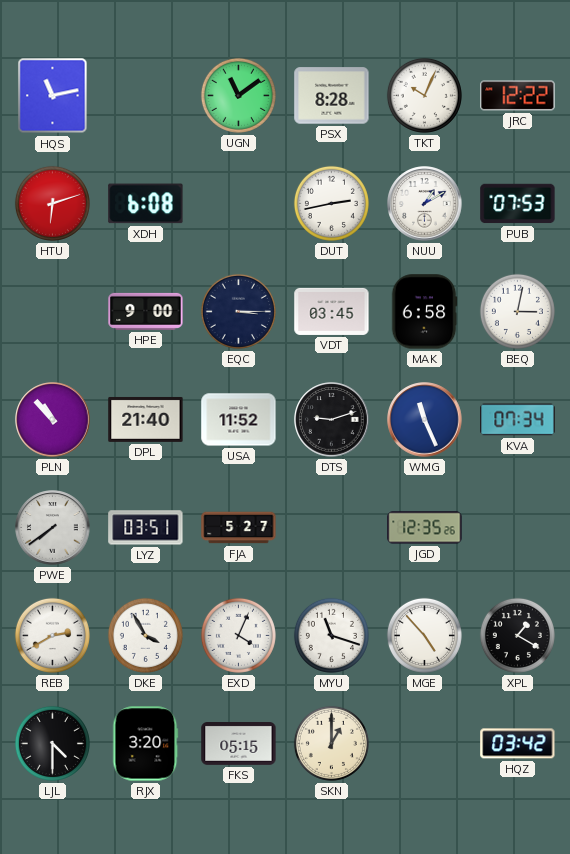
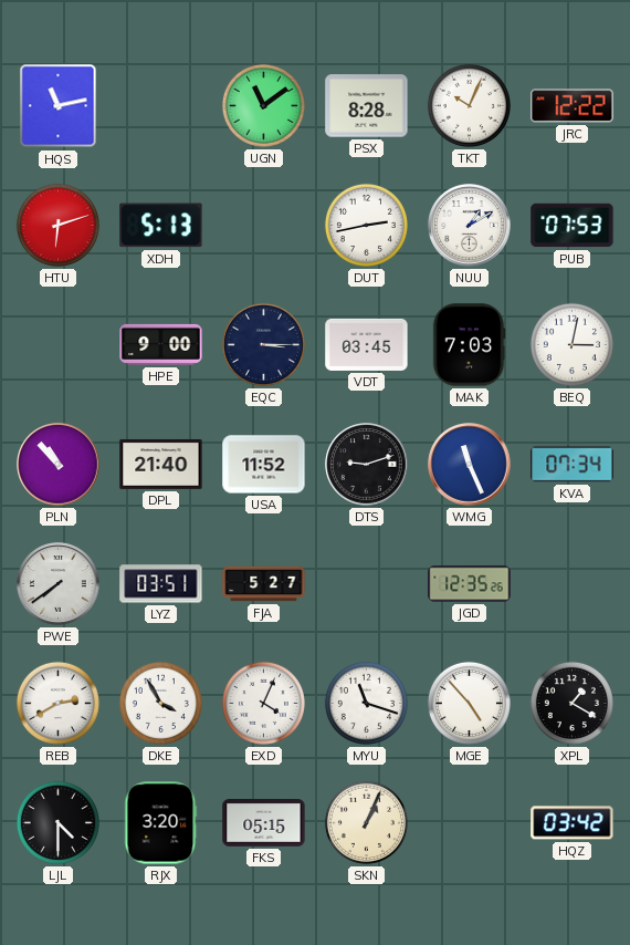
XDH: 6:08 -> 5:13
MAK: 6:58 -> 7:03
SKN: 1:00 -> 1:04
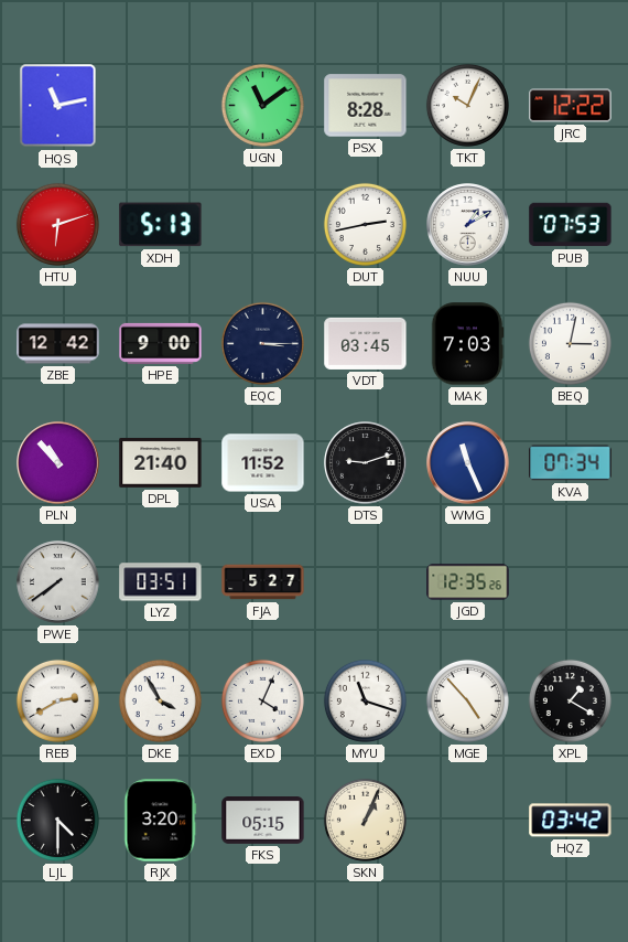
ZBE: none -> 12:42
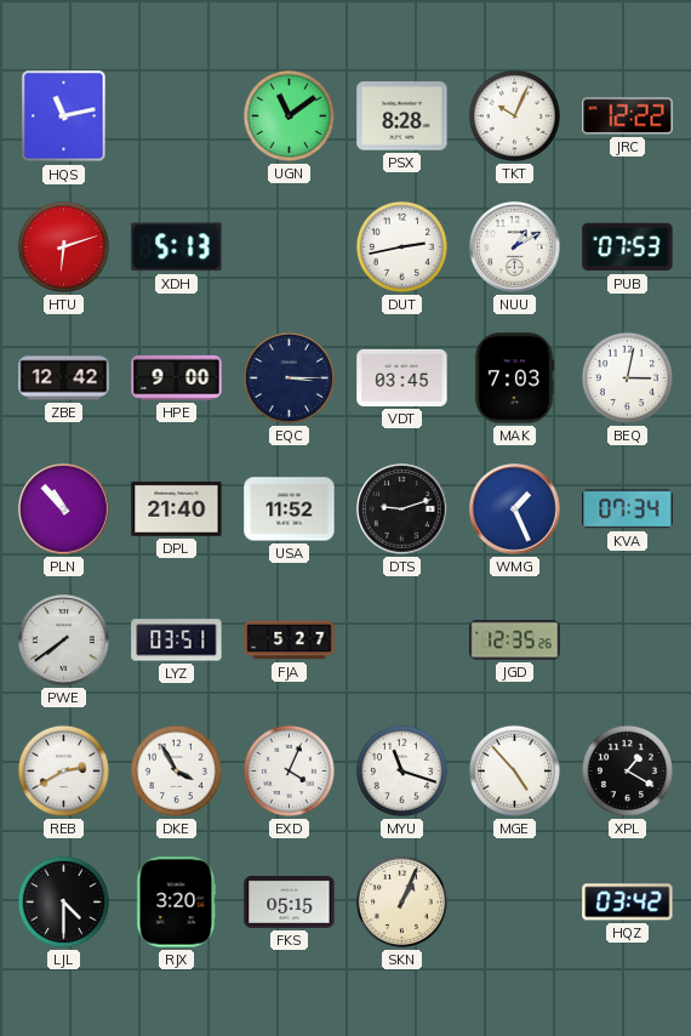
WMG: 11:26 -> 1:26
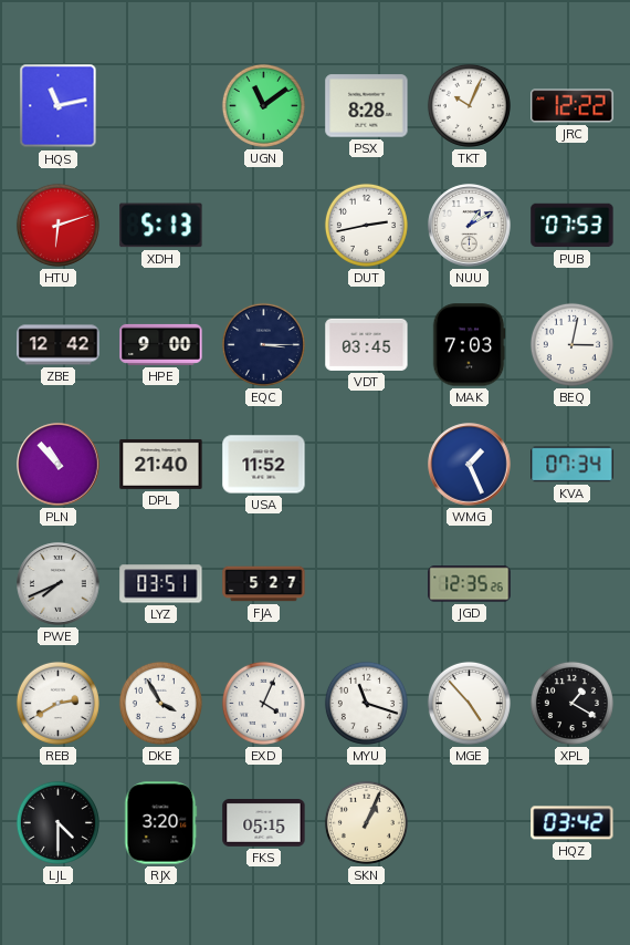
DTS: 9:12 -> none
PWE: 7:39 -> 7:41
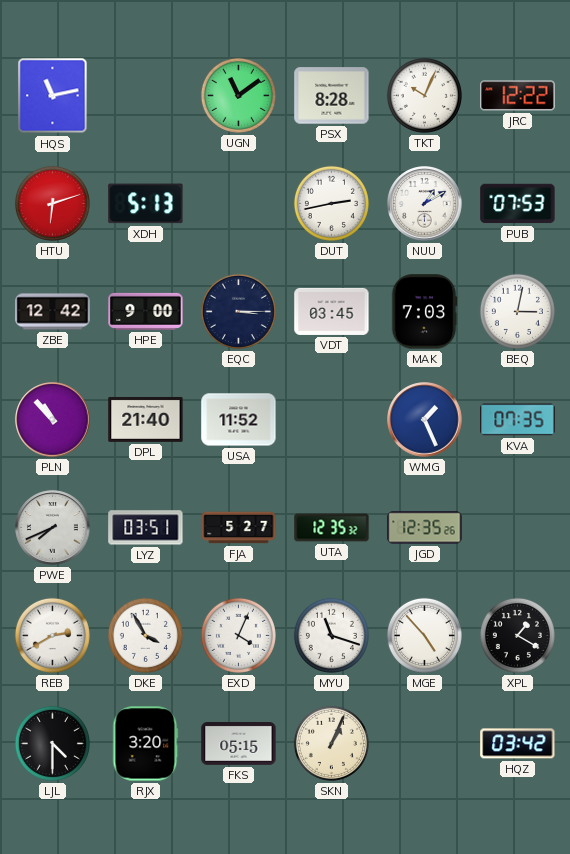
KVA: 07:34 -> 07:35
UTA: none -> 12:35
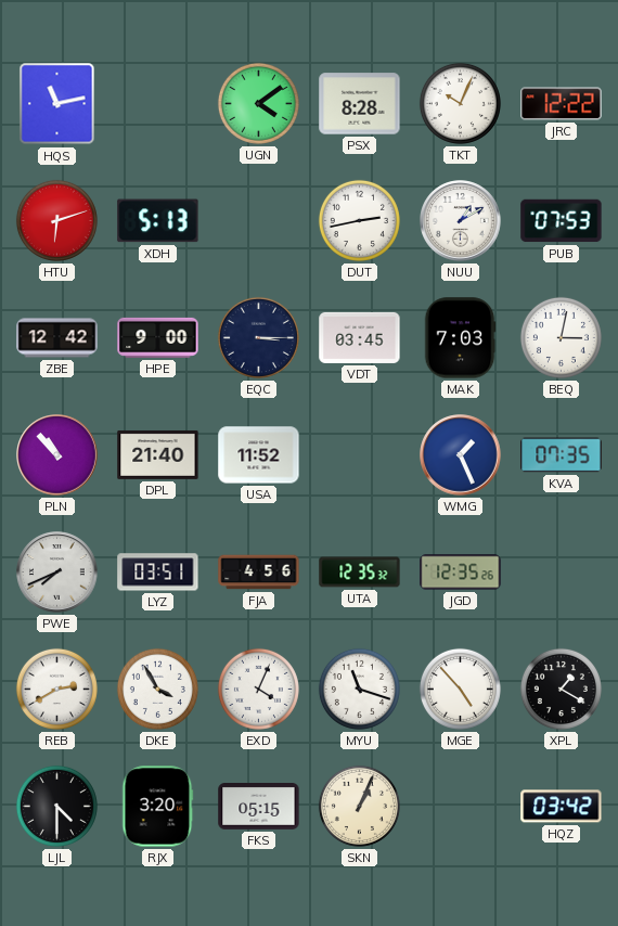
UGN: 11:09 -> 4:09
FJA: 5:27 -> 4:56
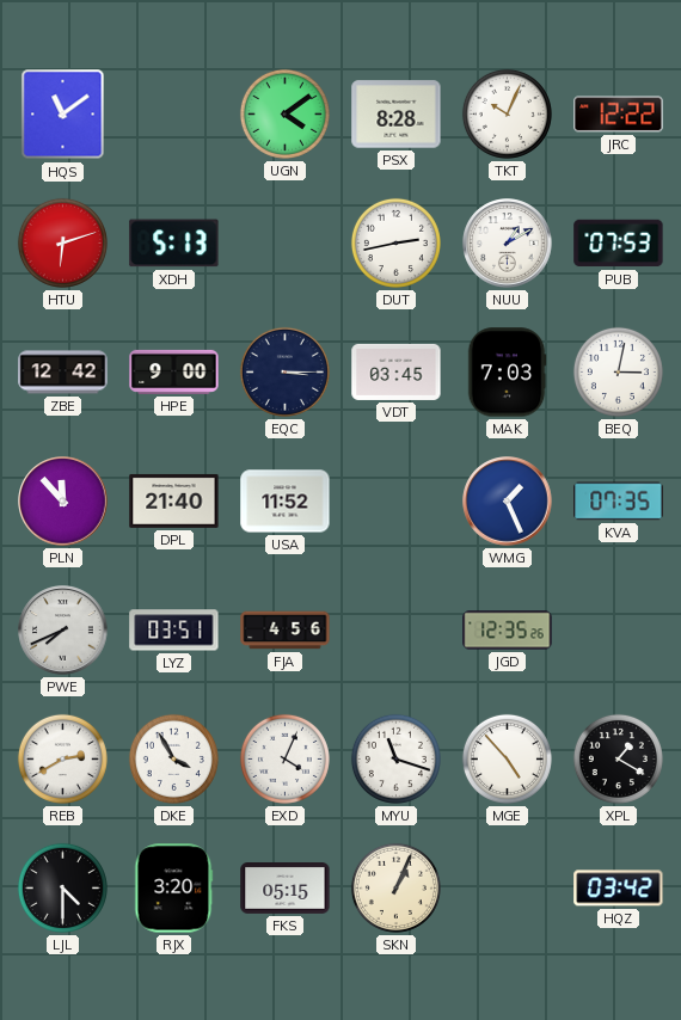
HQS: 11:13 -> 11:09
PLN: 10:53 -> 11:53
UTA: 12:35 -> none
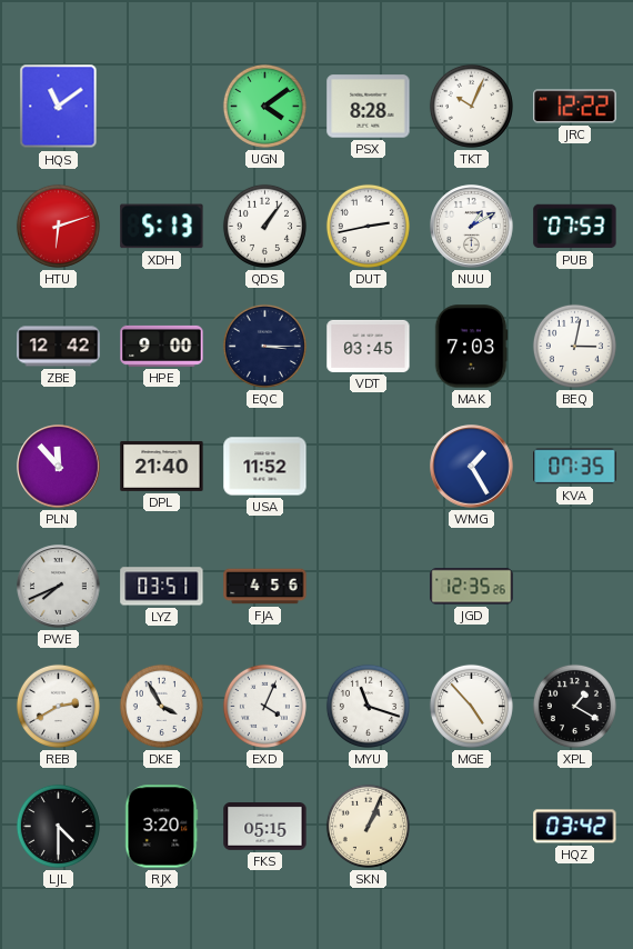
QDS: none -> 1:06
WMG: 1:26 -> 1:25
